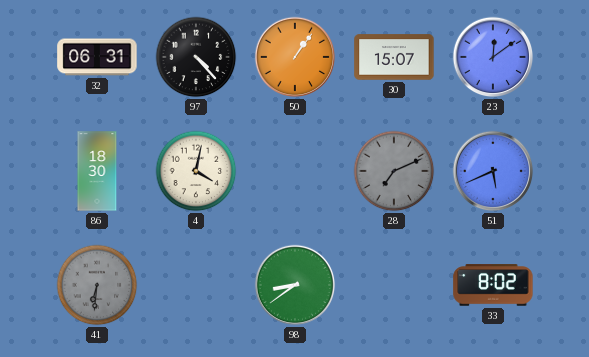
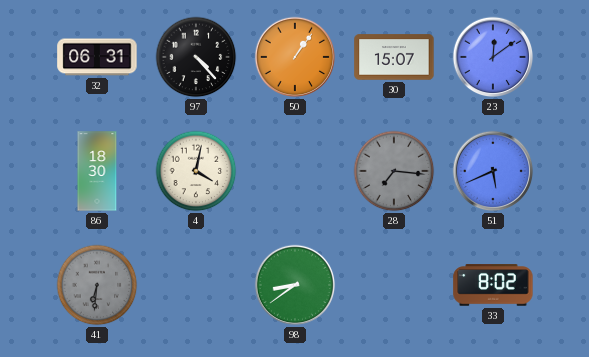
28: 7:11 -> 7:16
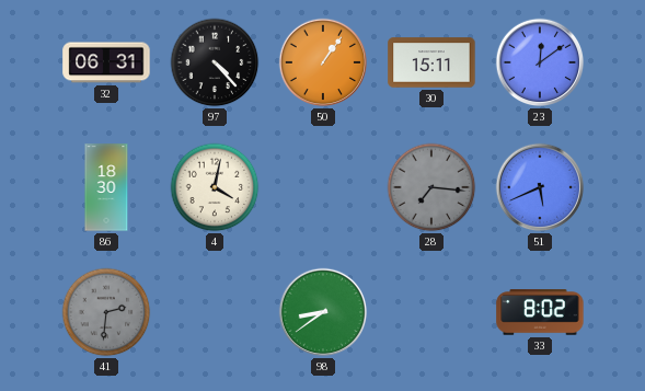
30: 15:07 -> 15:11
41: 6:31 -> 2:31
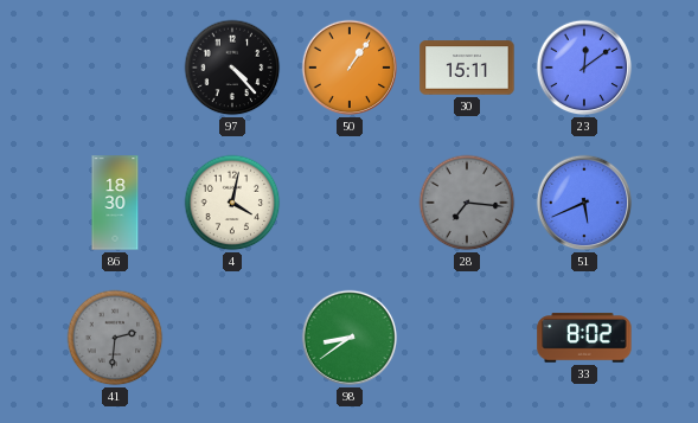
32: 06:31 -> none
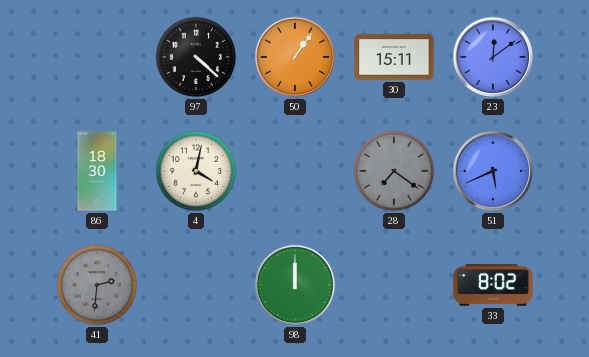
97: 4:23 -> 4:22
28: 7:16 -> 7:21
98: 8:39 -> 12:00
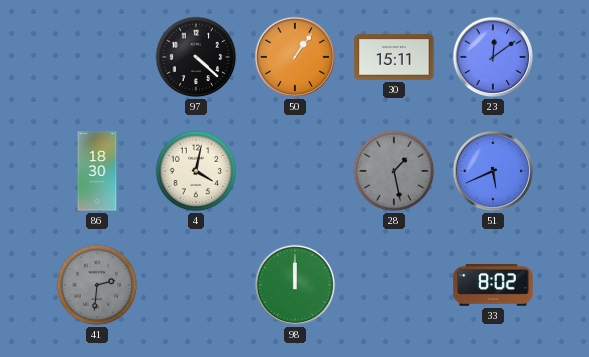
28: 7:21 -> 1:28
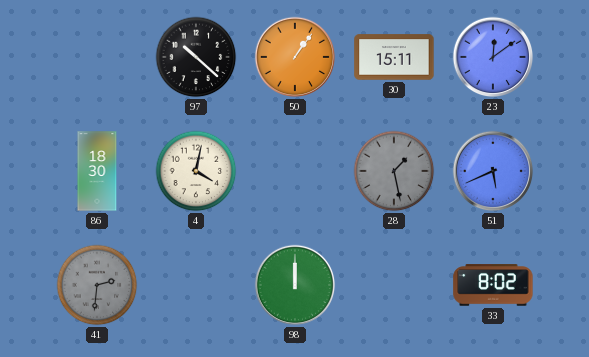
97: 4:22 -> 10:22
